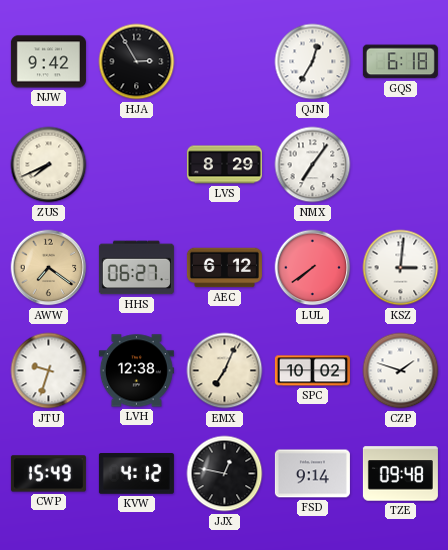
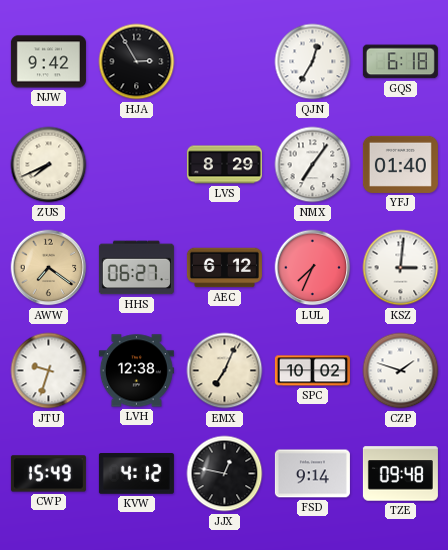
YFJ: none -> 01:40
LUL: 7:39 -> 7:34
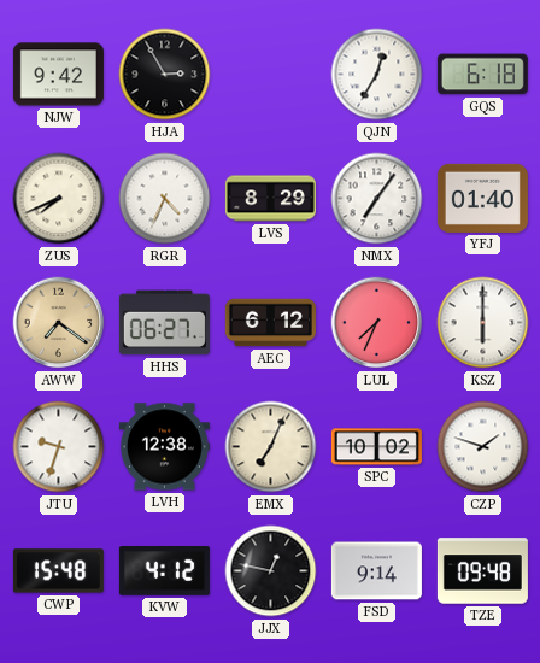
RGR: none -> 4:34
KSZ: 3:01 -> 6:00
CWP: 15:49 -> 15:48
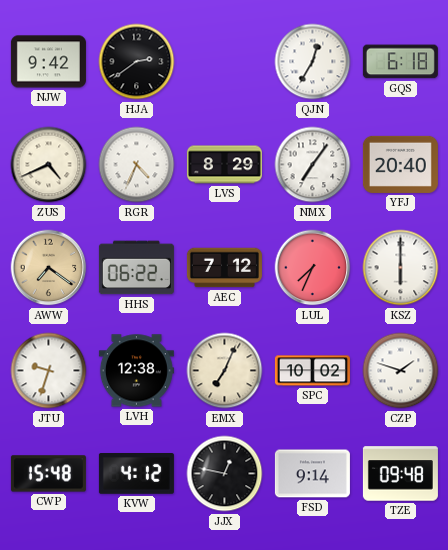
HJA: 2:55 -> 2:39
ZUS: 7:41 -> 4:41
YFJ: 01:40 -> 20:40
HHS: 06:27 -> 06:22
AEC: 6:12 -> 7:12
